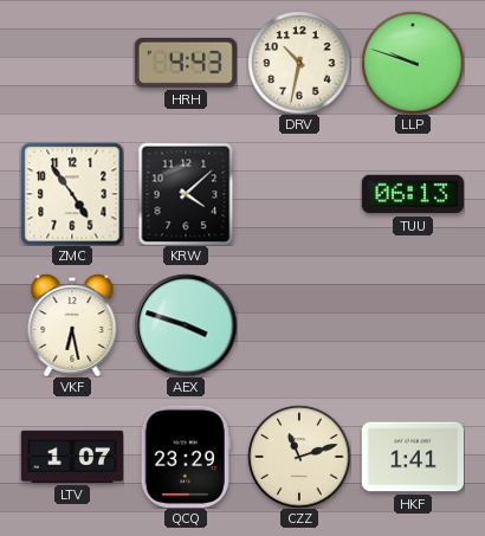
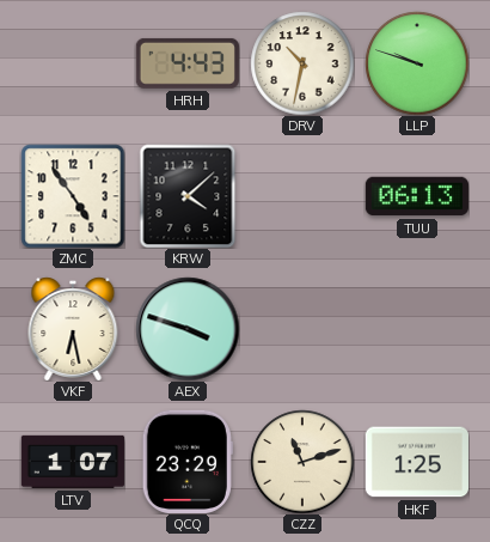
HKF: 1:41 -> 1:25
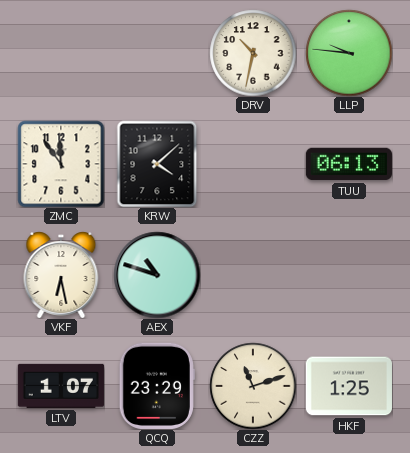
HRH: 4:43 -> none
LLP: 9:48 -> 9:46
ZMC: 4:54 -> 11:54
AEX: 3:48 -> 10:48
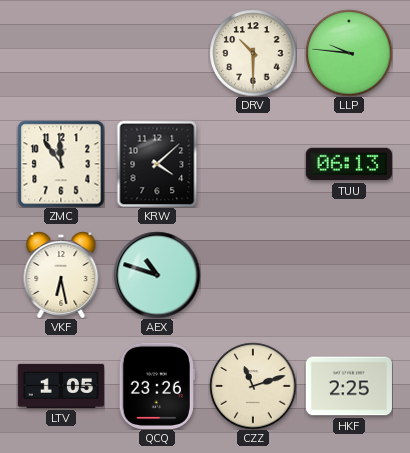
DRV: 10:32 -> 10:30
LTV: 1:07 -> 1:05
QCQ: 23:29 -> 23:26
HKF: 1:25 -> 2:25
